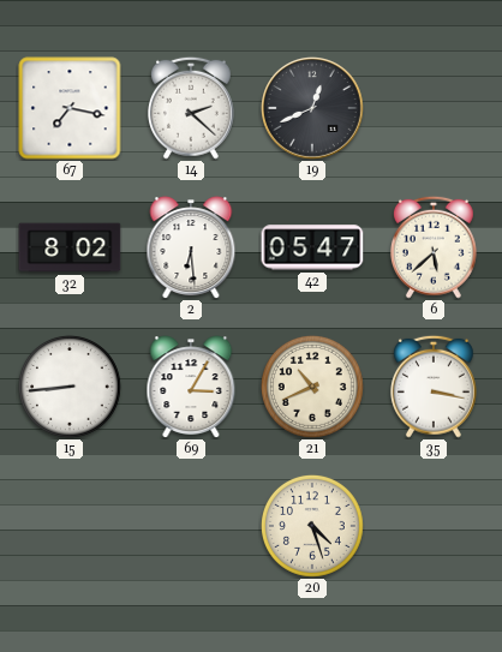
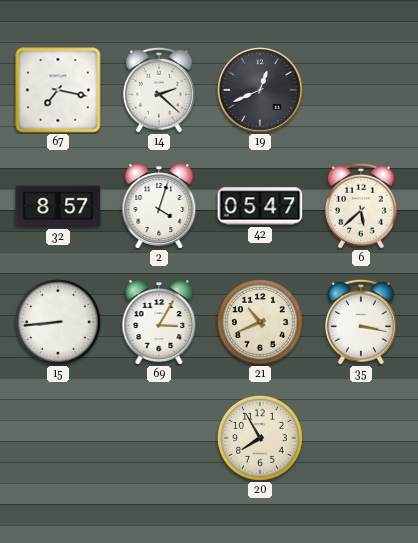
32: 8:02 -> 8:57
2: 6:29 -> 4:03
20: 4:27 -> 7:55
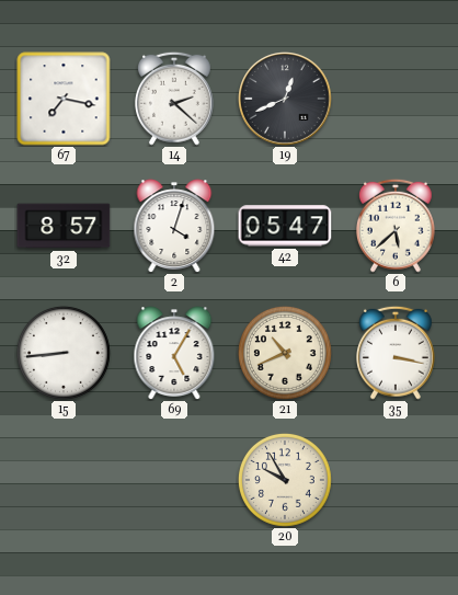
69: 3:05 -> 5:05
20: 7:55 -> 9:55
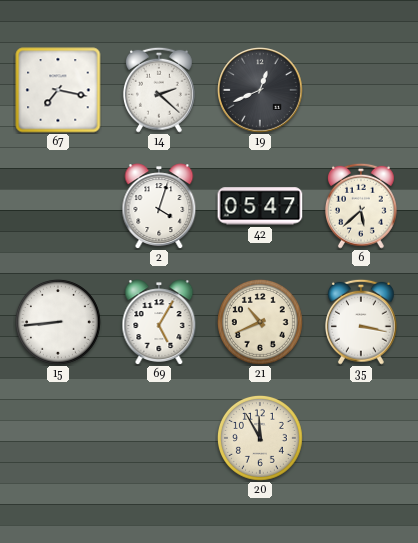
32: 8:57 -> none
20: 9:55 -> 11:55
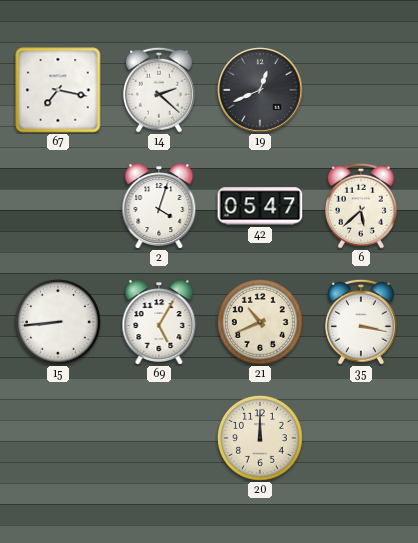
20: 11:55 -> 12:00
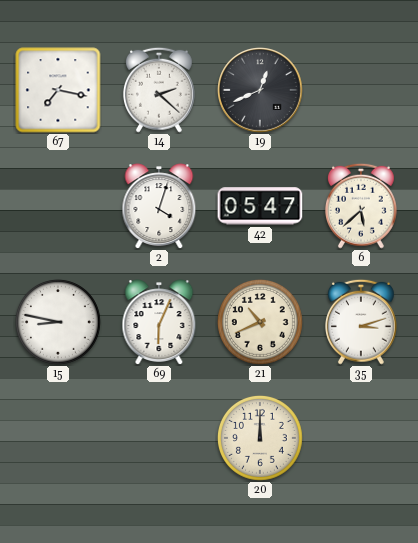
15: 8:44 -> 8:47
69: 5:05 -> 6:04
35: 3:17 -> 3:12
